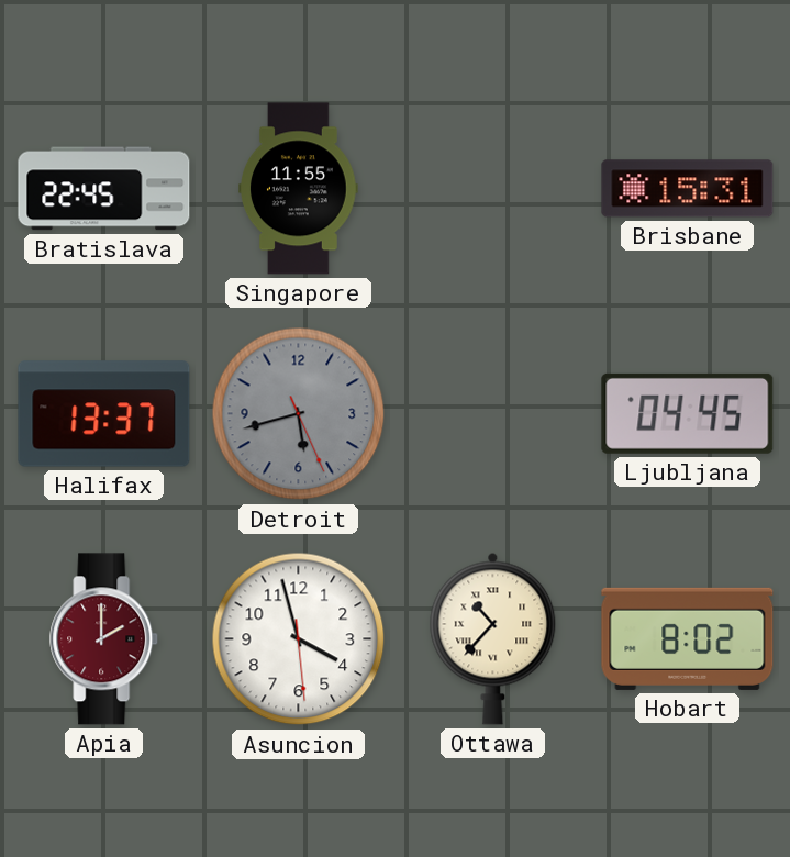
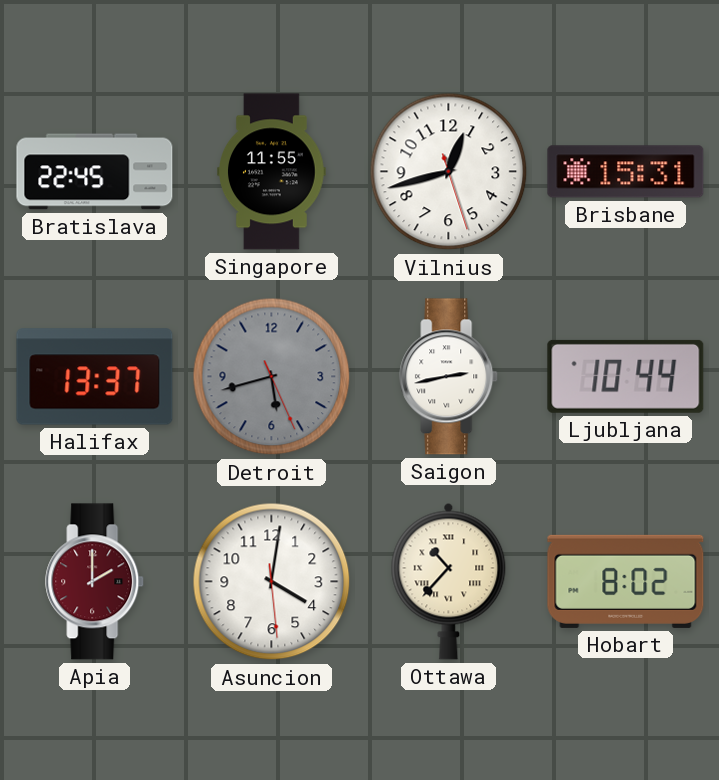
Vilnius: none -> 12:42
Saigon: none -> 2:43
Ljubljana: 04:45 -> 10:44
Asuncion: 3:57 -> 4:01
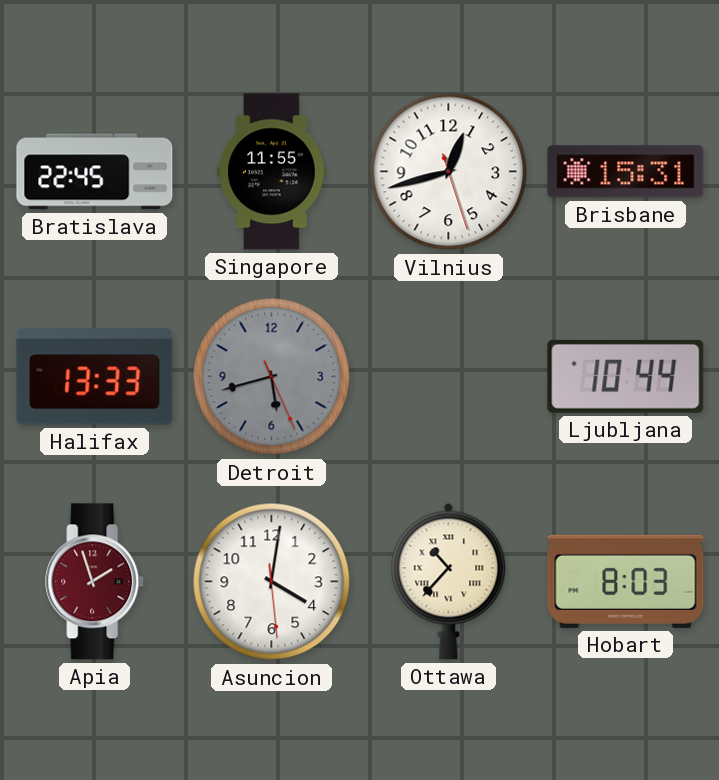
Halifax: 13:37 -> 13:33
Saigon: 2:43 -> none
Apia: 2:00 -> 1:57
Hobart: 8:02 -> 8:03
